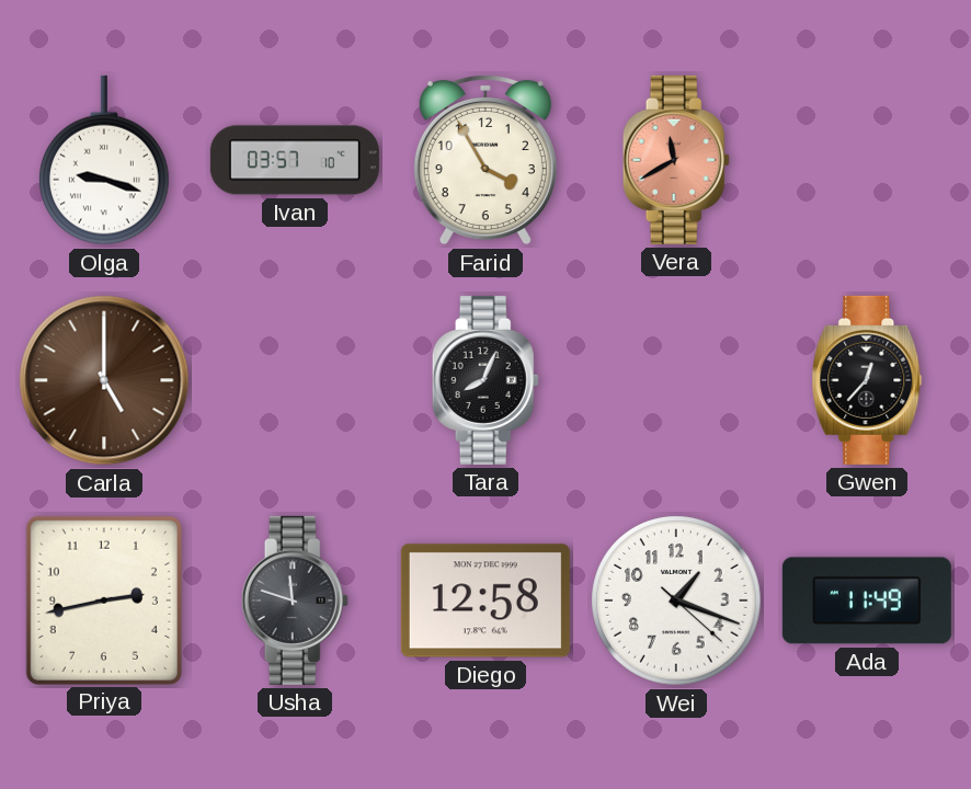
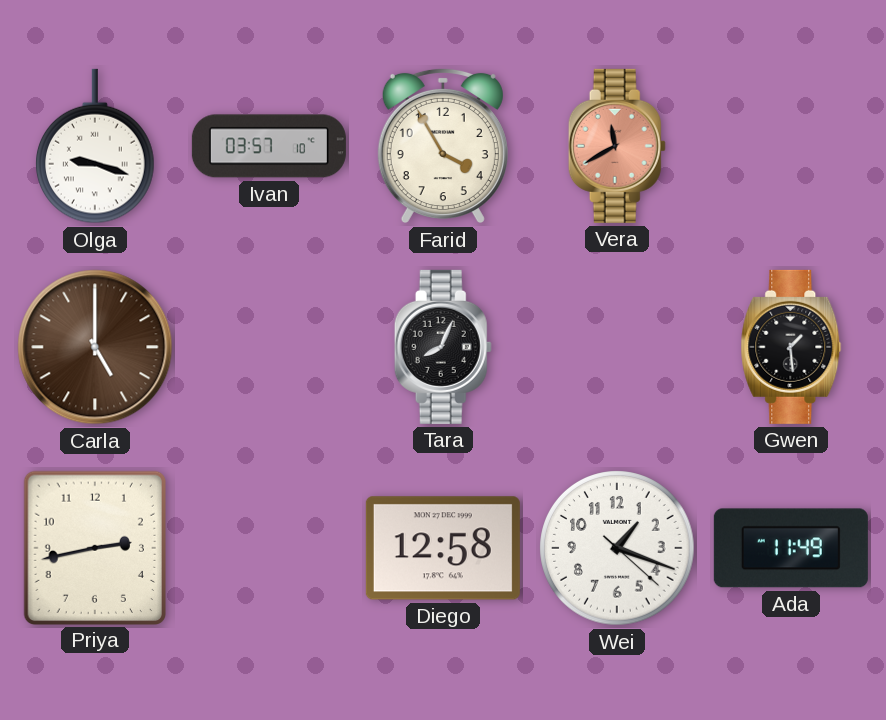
Gwen: 12:37 -> 1:29
Usha: 11:48 -> none
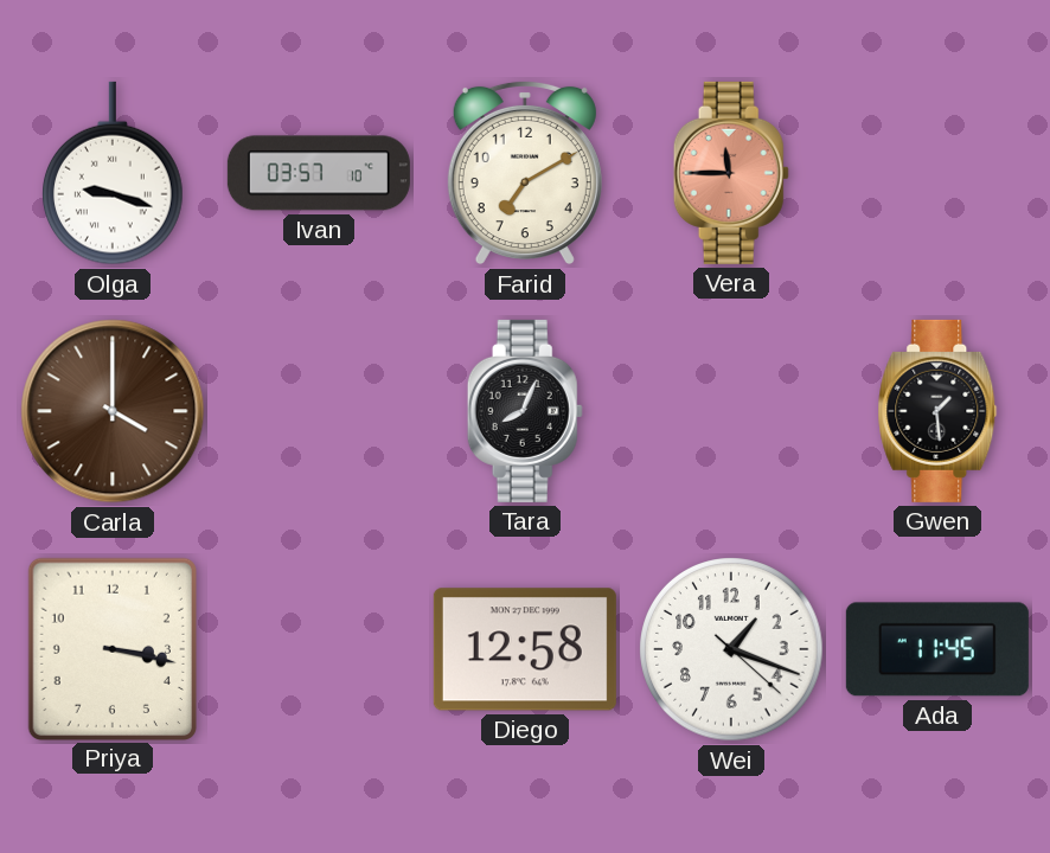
Farid: 3:55 -> 7:10
Vera: 11:40 -> 11:45
Carla: 5:00 -> 4:00
Priya: 2:43 -> 3:17
Ada: 11:49 -> 11:45
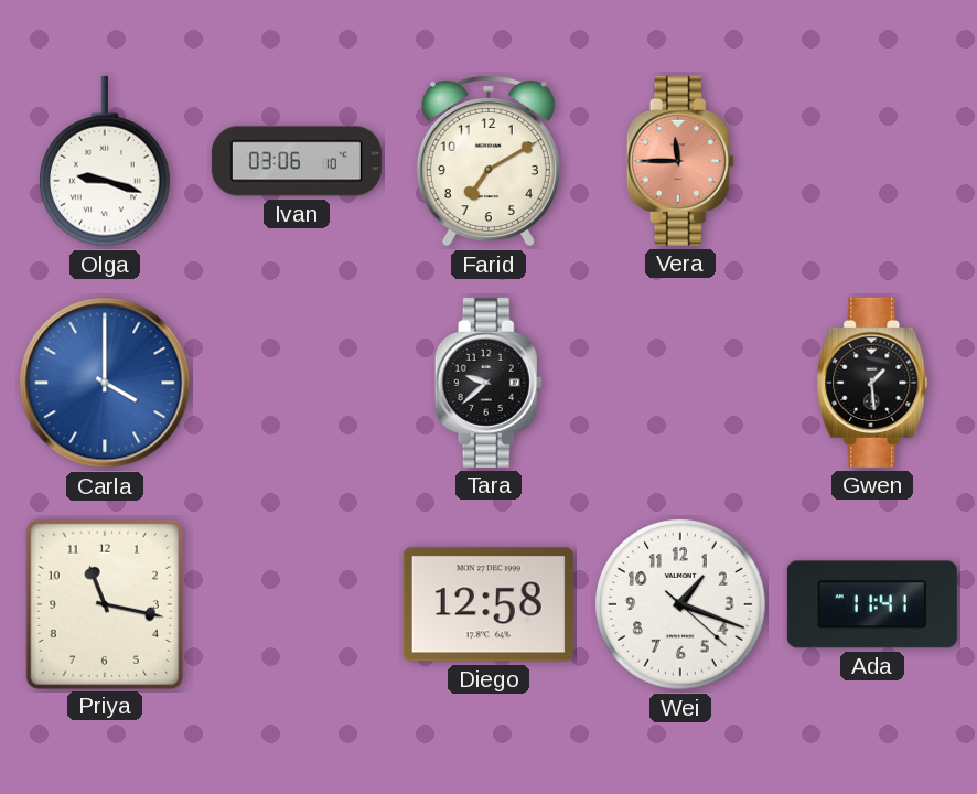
Ivan: 03:57 -> 03:06
Carla dial: brown -> blue
Tara: 8:04 -> 9:38
Priya: 3:17 -> 11:17
Ada: 11:45 -> 11:41
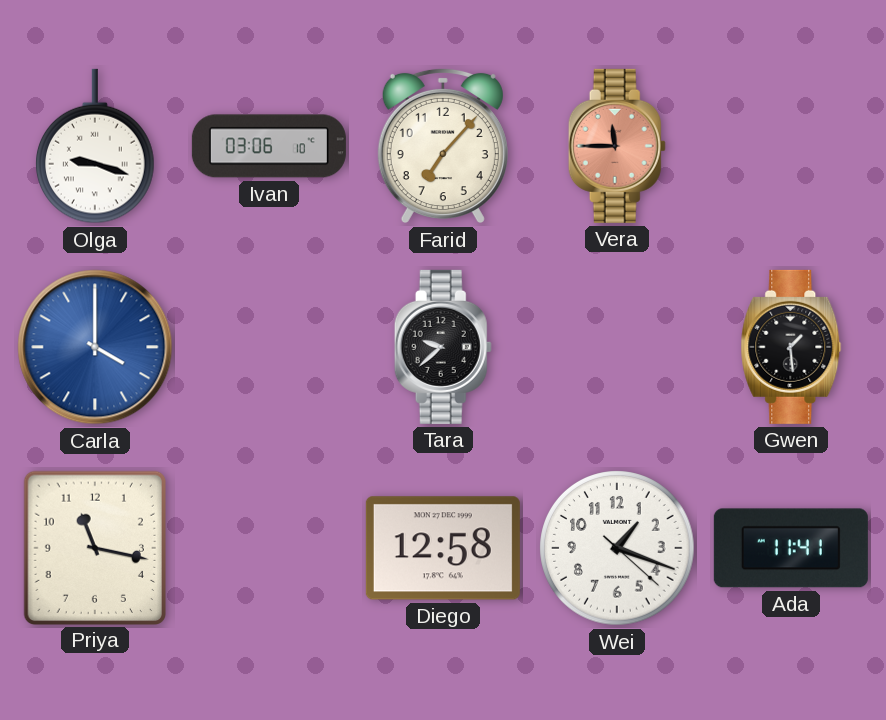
Farid: 7:10 -> 7:07
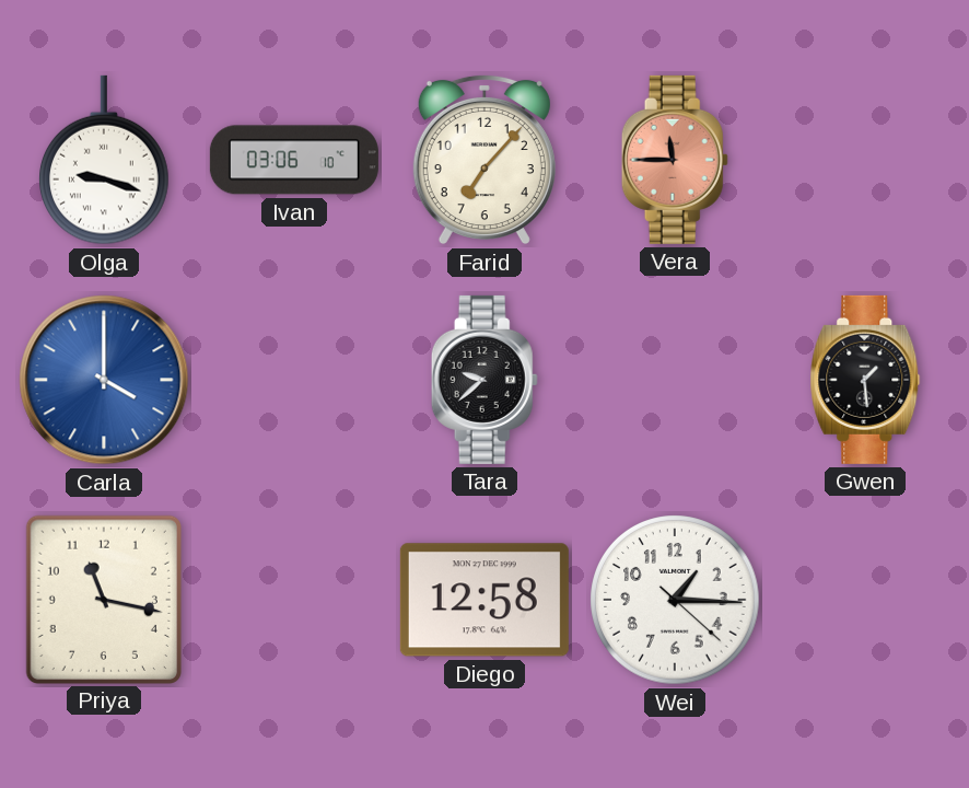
Wei: 1:18 -> 1:15
Ada: 11:41 -> none
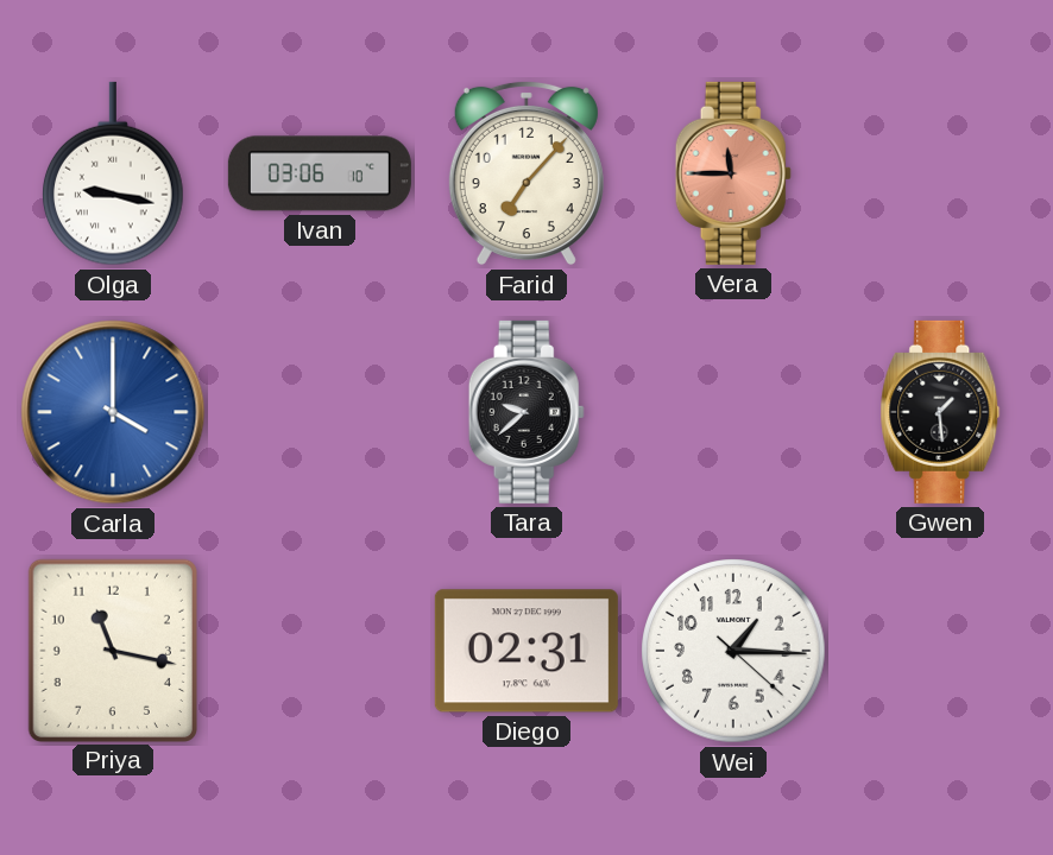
Olga: 9:18 -> 9:17
Diego: 12:58 -> 02:31
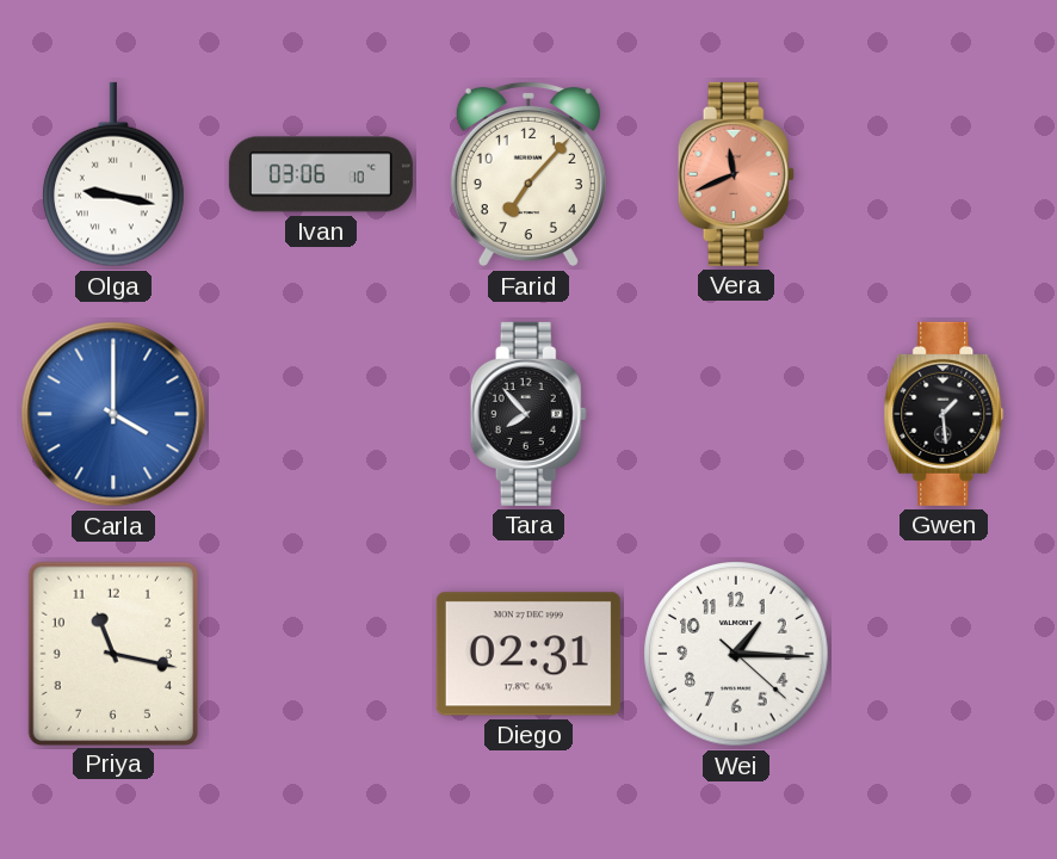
Vera: 11:45 -> 11:41
Tara: 9:38 -> 7:53
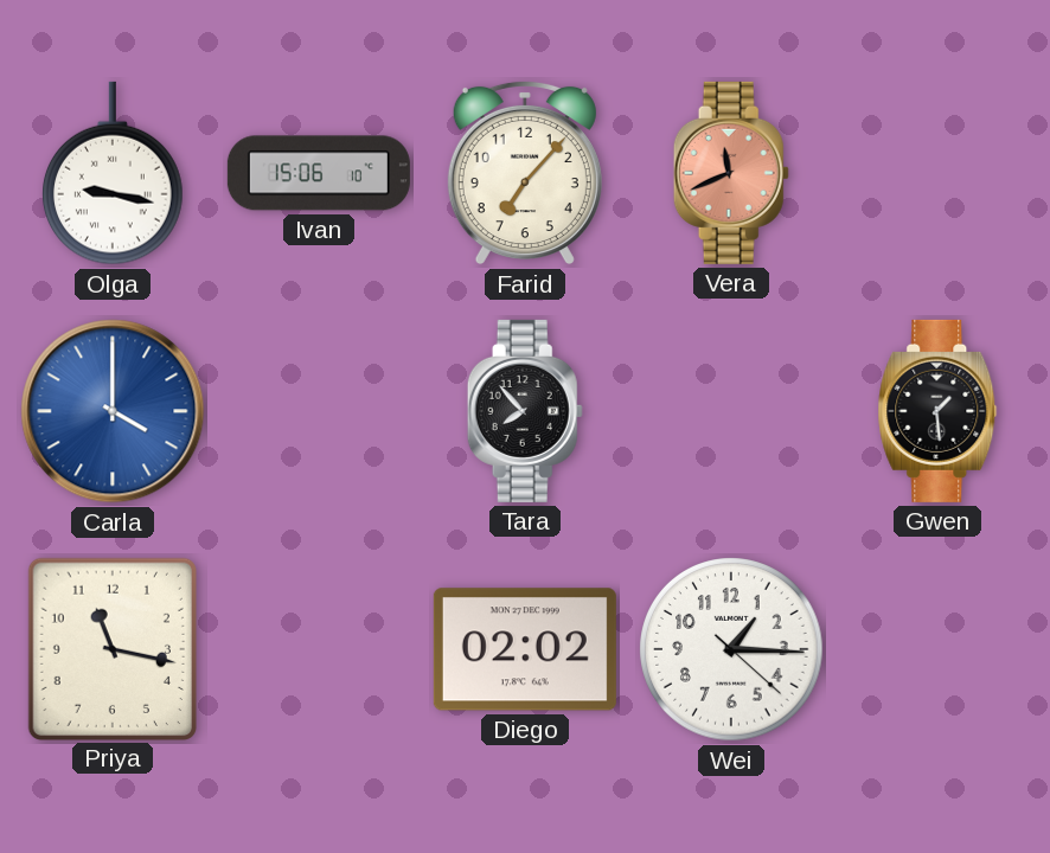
Ivan: 03:06 -> 15:06
Diego: 02:31 -> 02:02
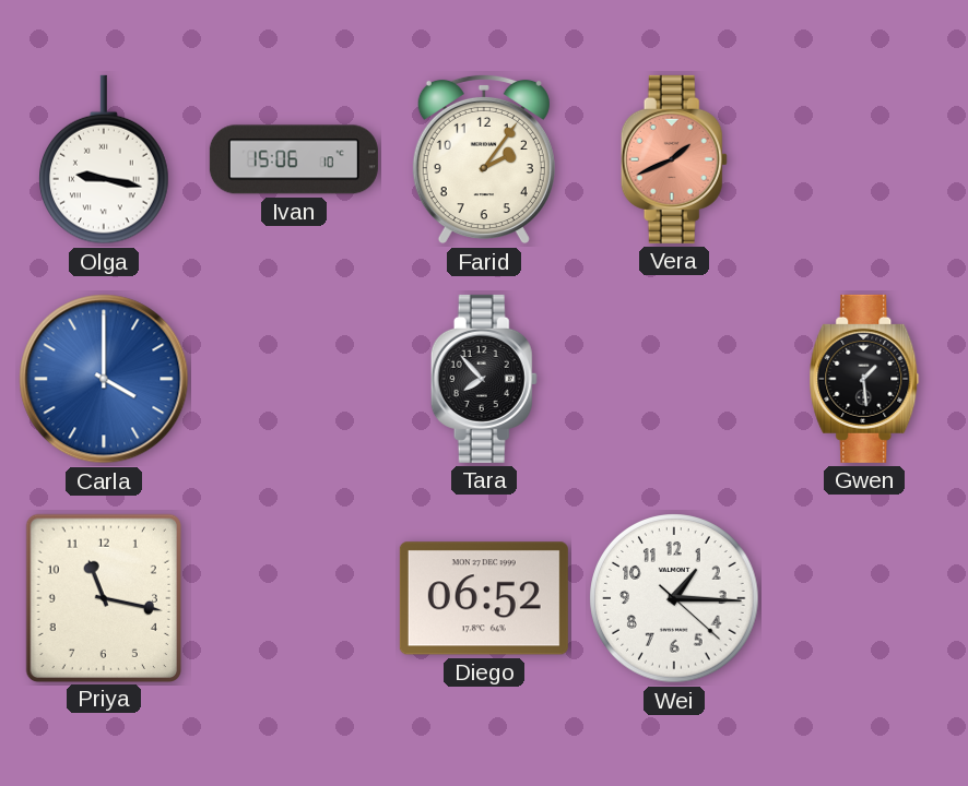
Farid: 7:07 -> 2:06
Vera: 11:41 -> 1:41
Diego: 02:02 -> 06:52
